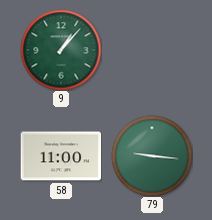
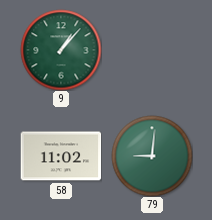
58: 11:00 -> 11:02
79: 9:16 -> 9:01
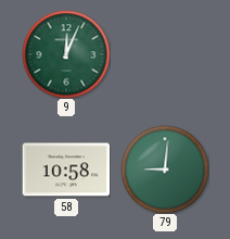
9: 1:07 -> 12:04
58: 11:02 -> 10:58
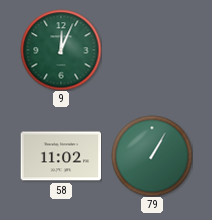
58: 10:58 -> 11:02
79: 9:01 -> 1:05
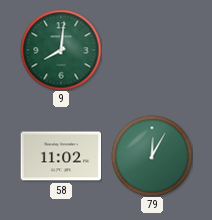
9: 12:04 -> 8:01
79: 1:05 -> 12:05
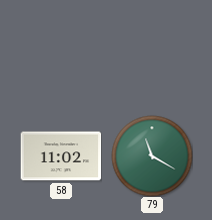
9: 8:01 -> none
79: 12:05 -> 11:20
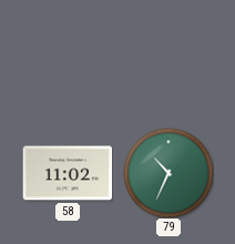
79: 11:20 -> 10:34
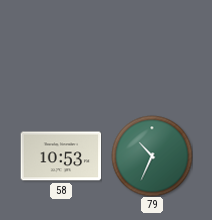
58: 11:02 -> 10:53
